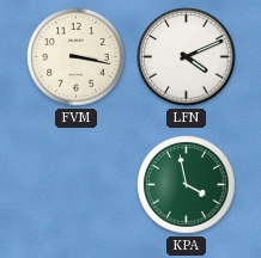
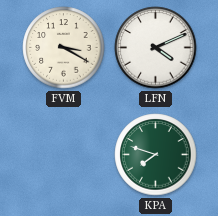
FVM: 3:17 -> 3:20
KPA: 3:58 -> 7:48
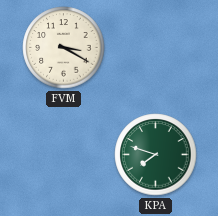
LFN: 4:11 -> none
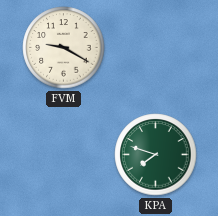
FVM: 3:20 -> 9:20
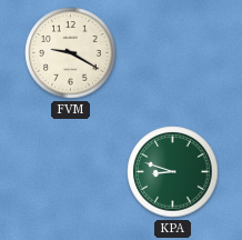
KPA: 7:48 -> 8:48
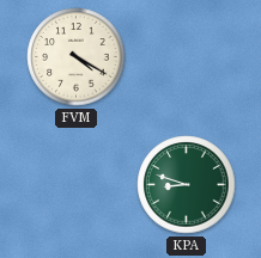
FVM: 9:20 -> 4:20
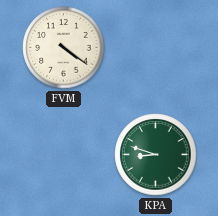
FVM: 4:20 -> 4:21
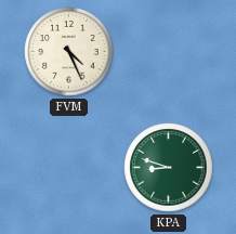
FVM: 4:21 -> 4:26
